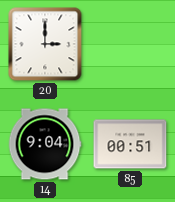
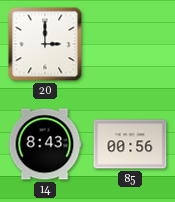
14: 9:04 -> 8:43
85: 00:51 -> 00:56
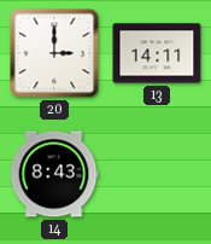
13: none -> 14:11
85: 00:56 -> none
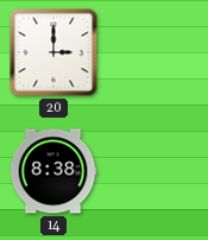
13: 14:11 -> none
14: 8:43 -> 8:38
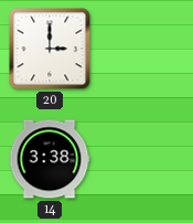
14: 8:38 -> 3:38
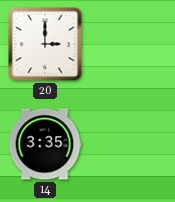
14: 3:38 -> 3:35
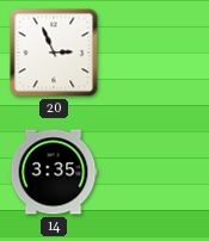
20: 3:00 -> 2:56
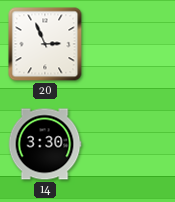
14: 3:35 -> 3:30
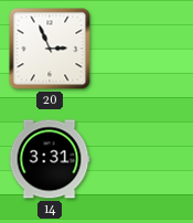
14: 3:30 -> 3:31
